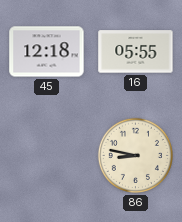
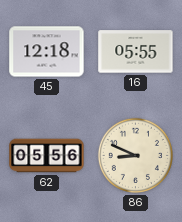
62: none -> 05:56
86: 8:47 -> 8:49
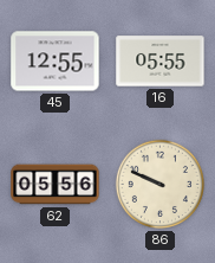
45: 12:18 -> 12:55
86: 8:49 -> 9:49
